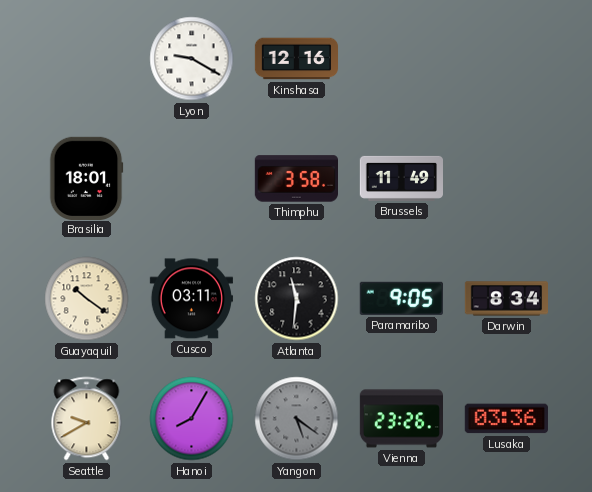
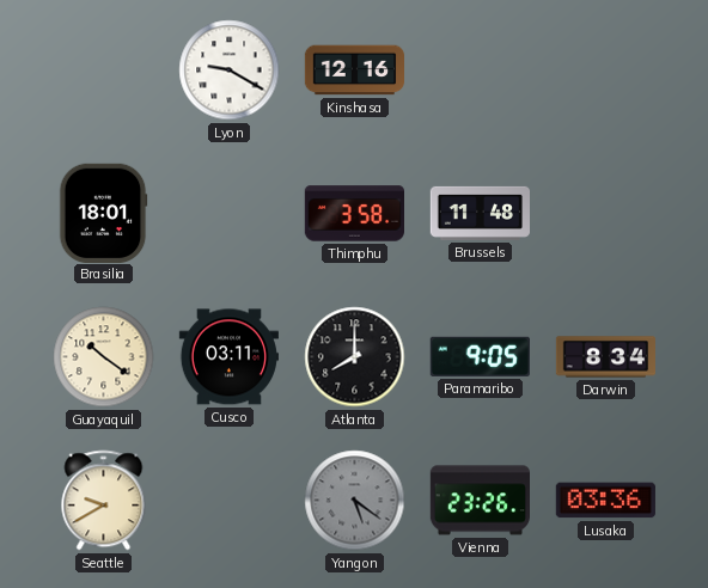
Brussels: 11:49 -> 11:48
Atlanta: 11:31 -> 8:00
Hanoi: 8:05 -> none
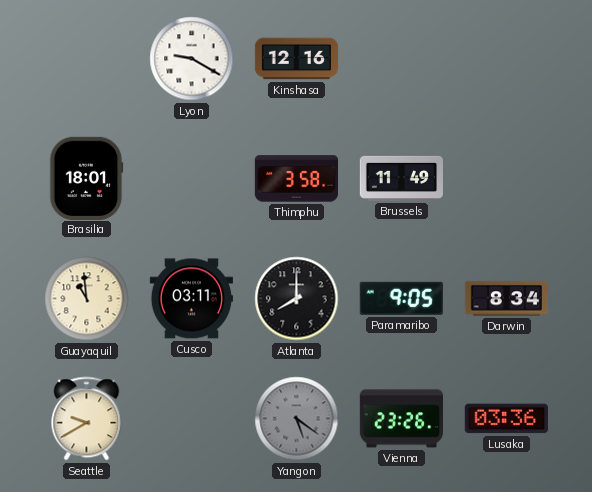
Brussels: 11:48 -> 11:49
Guayaquil: 10:21 -> 10:59
